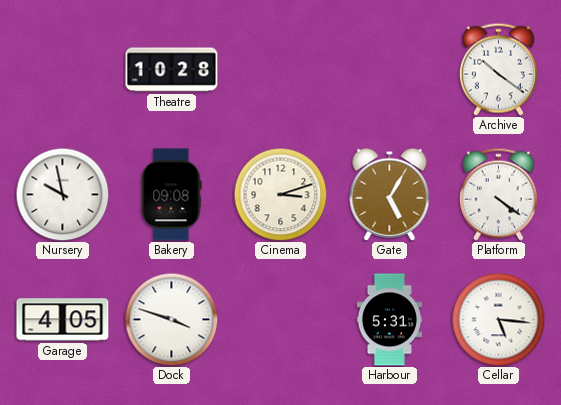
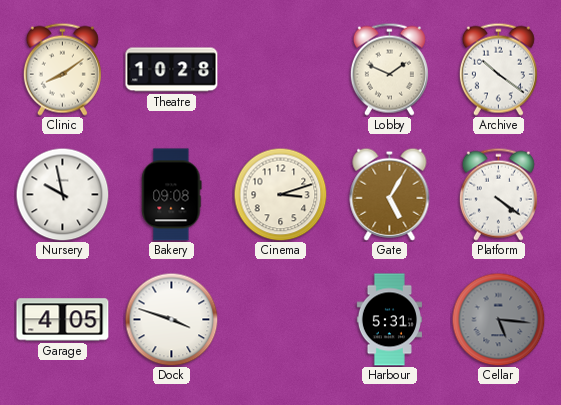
Clinic: none -> 8:09
Lobby: none -> 1:49
Cellar dial: white -> grey
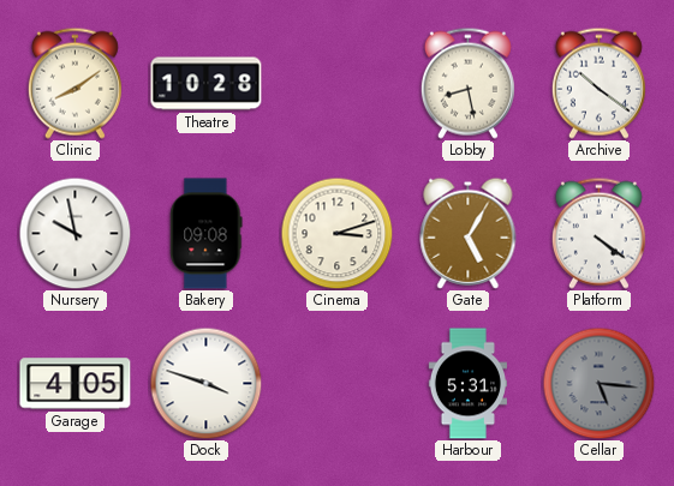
Lobby: 1:49 -> 8:28
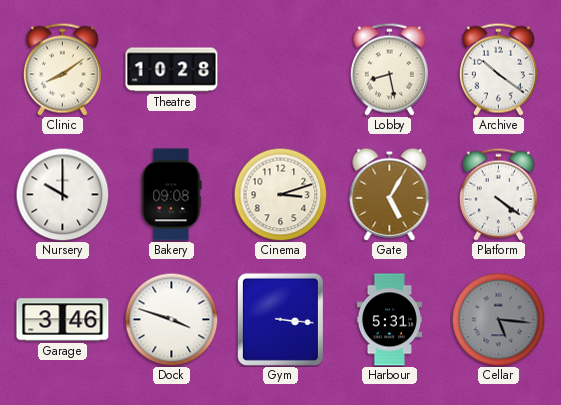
Nursery: 9:58 -> 10:00
Garage: 4:05 -> 3:46
Gym: none -> 3:16
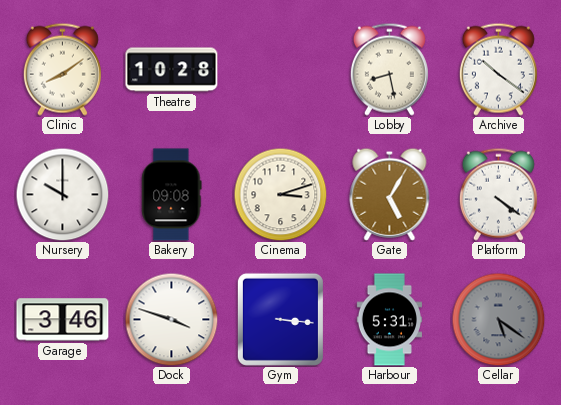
Cellar: 5:16 -> 5:21
